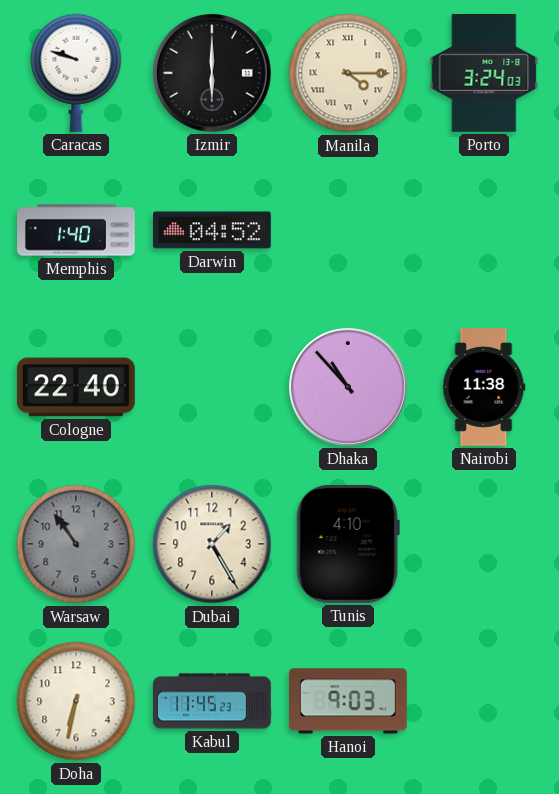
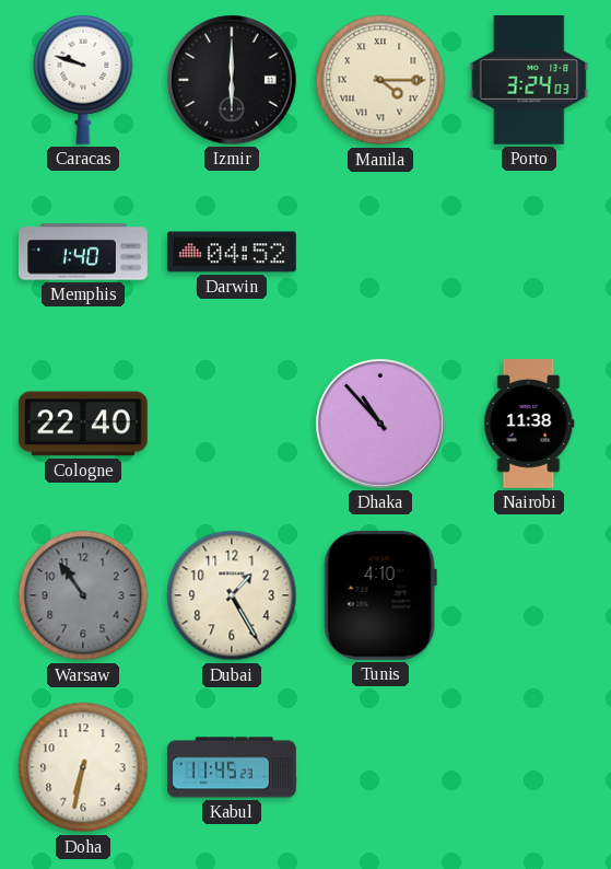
Hanoi: 9:03 -> none
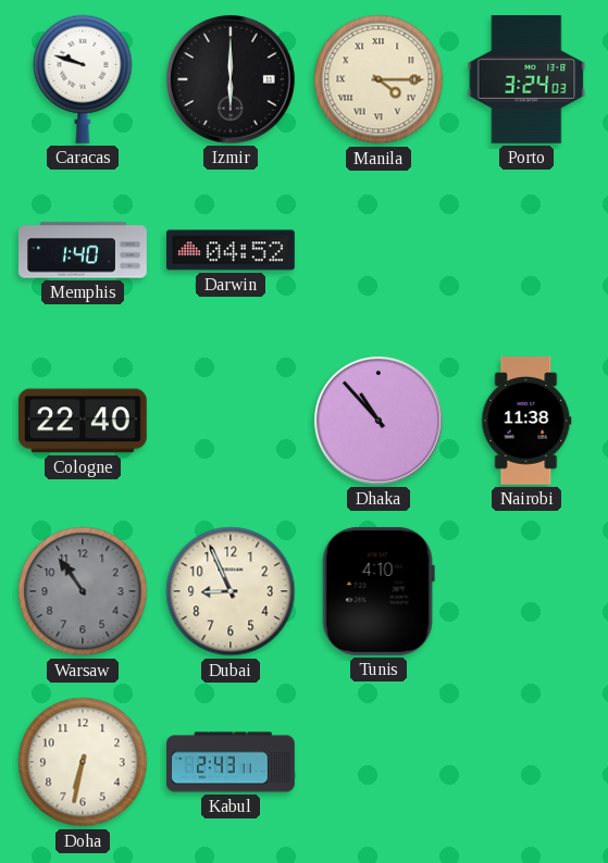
Dubai: 1:25 -> 8:56
Kabul: 11:45 -> 2:43
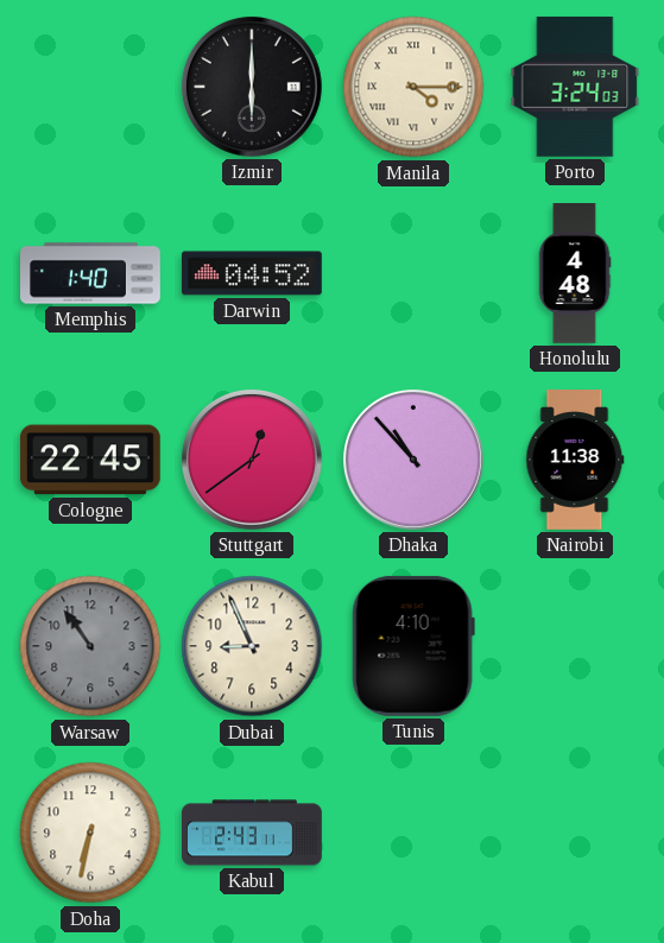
Caracas: 9:48 -> none
Honolulu: none -> 4:48
Cologne: 22:40 -> 22:45
Stuttgart: none -> 12:39
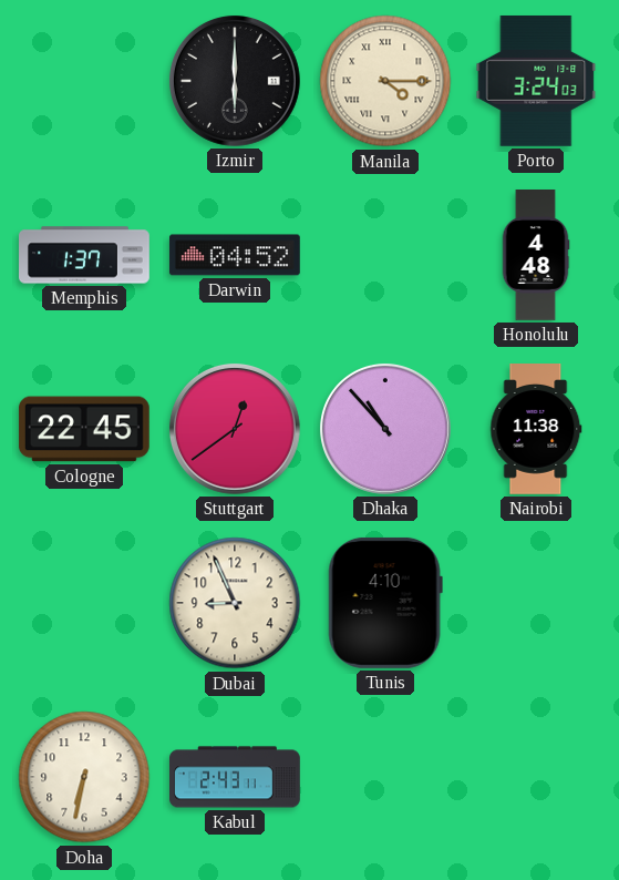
Memphis: 1:40 -> 1:37
Warsaw: 10:54 -> none
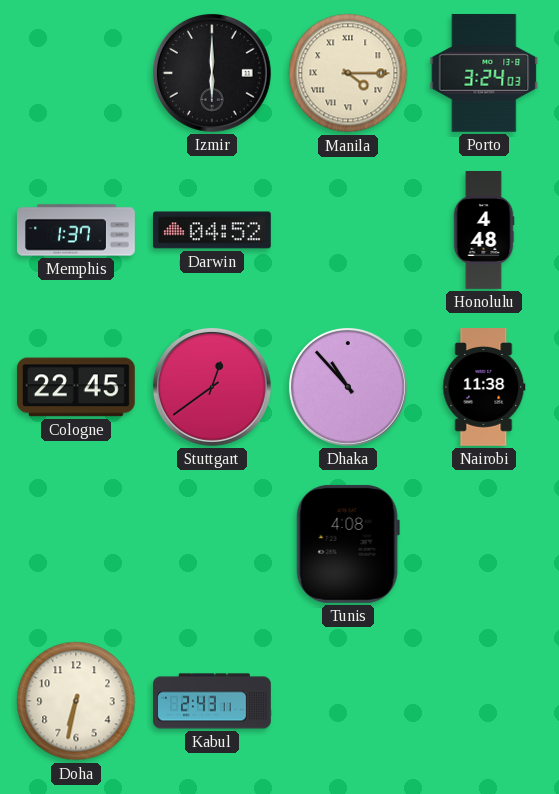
Dubai: 8:56 -> none
Tunis: 4:10 -> 4:08
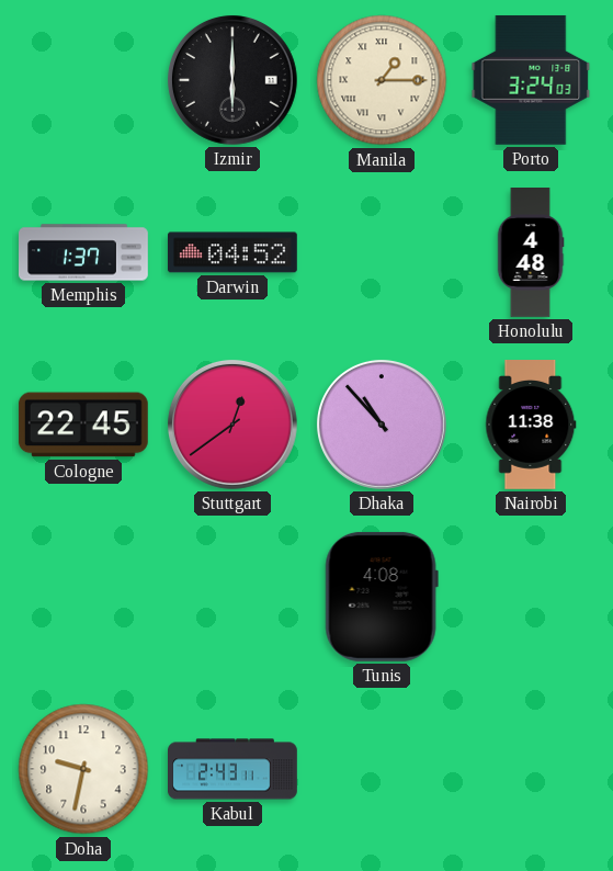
Manila: 4:15 -> 1:15
Doha: 6:32 -> 9:32
